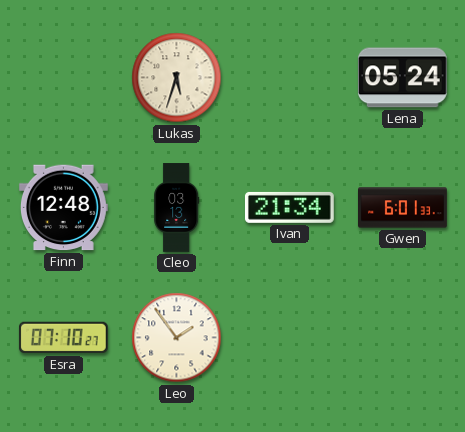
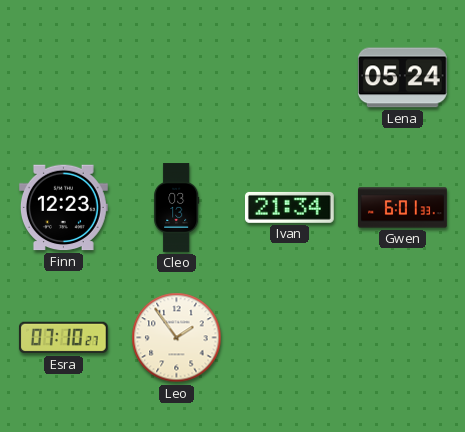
Lukas: 5:33 -> none
Finn: 12:48 -> 12:23
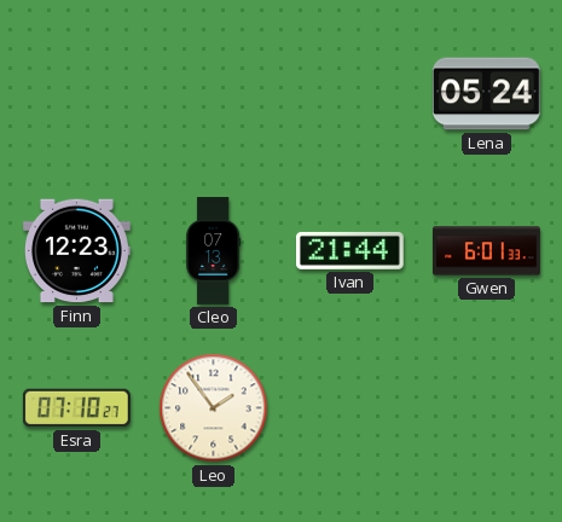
Cleo: 03:13 -> 07:13
Ivan: 21:34 -> 21:44
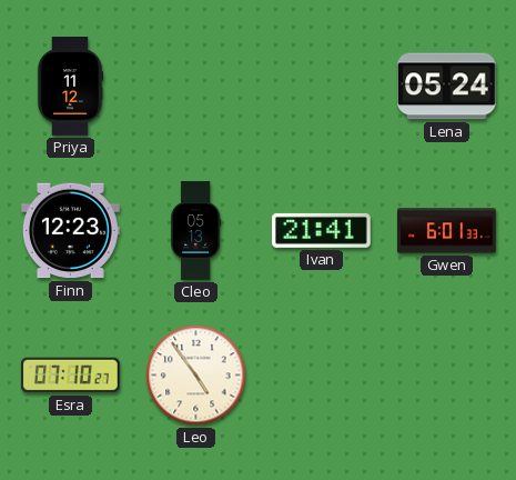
Priya: none -> 11:12
Cleo: 07:13 -> 05:13
Ivan: 21:44 -> 21:41
Leo: 1:54 -> 4:54
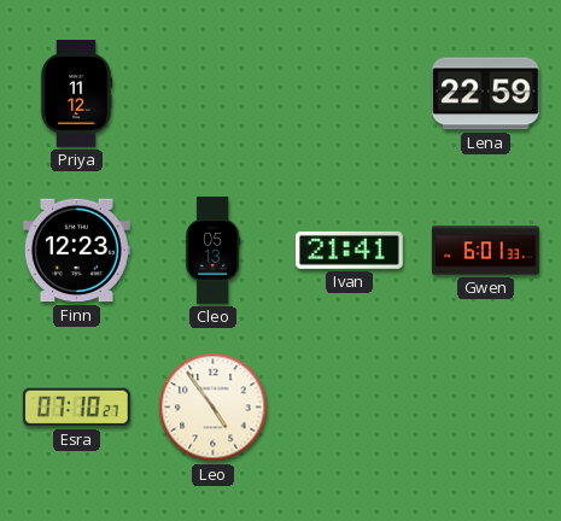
Lena: 05:24 -> 22:59
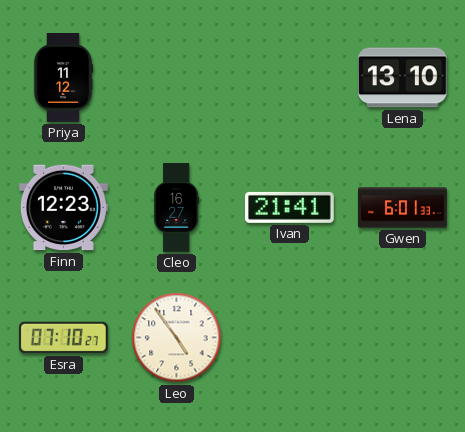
Lena: 22:59 -> 13:10
Cleo: 05:13 -> 16:27
